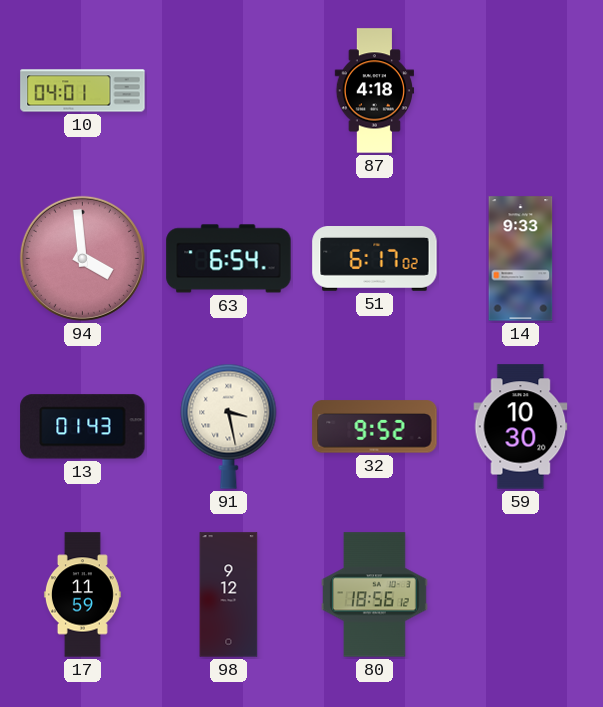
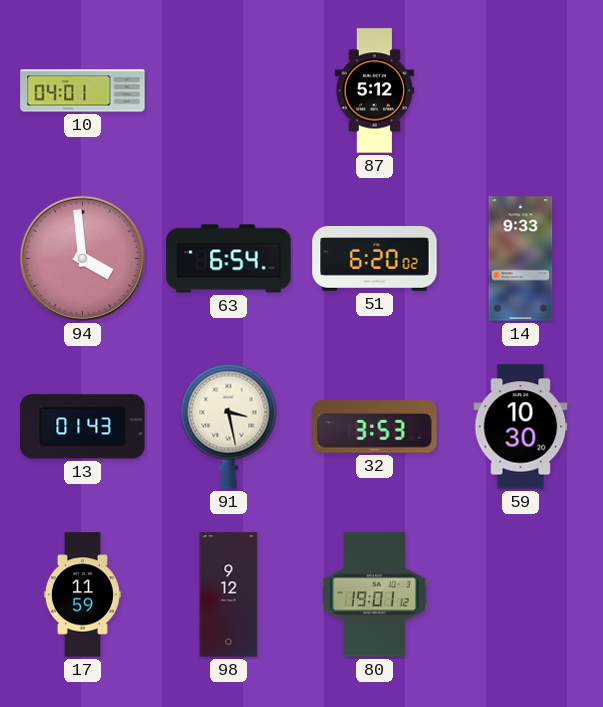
87: 4:18 -> 5:12
51: 6:17 -> 6:20
32: 9:52 -> 3:53
80: 18:56 -> 19:01
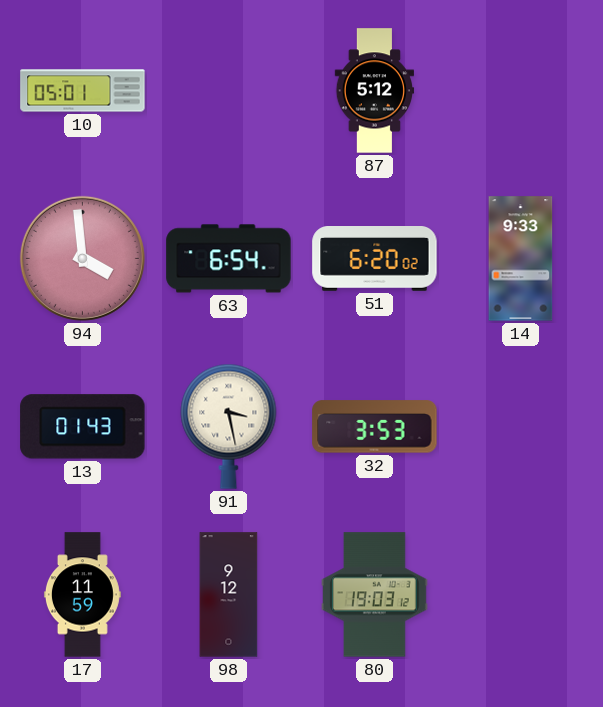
10: 04:01 -> 05:01
59: 10:30 -> none
80: 19:01 -> 19:03
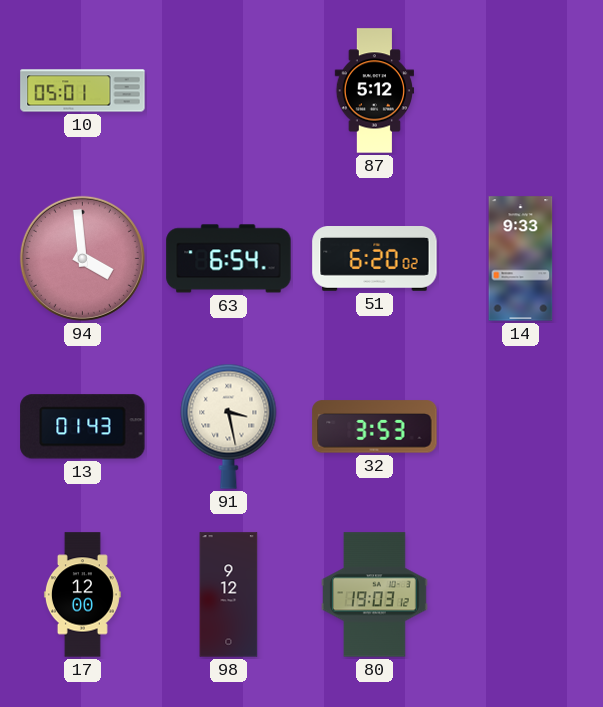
17: 11:59 -> 12:00
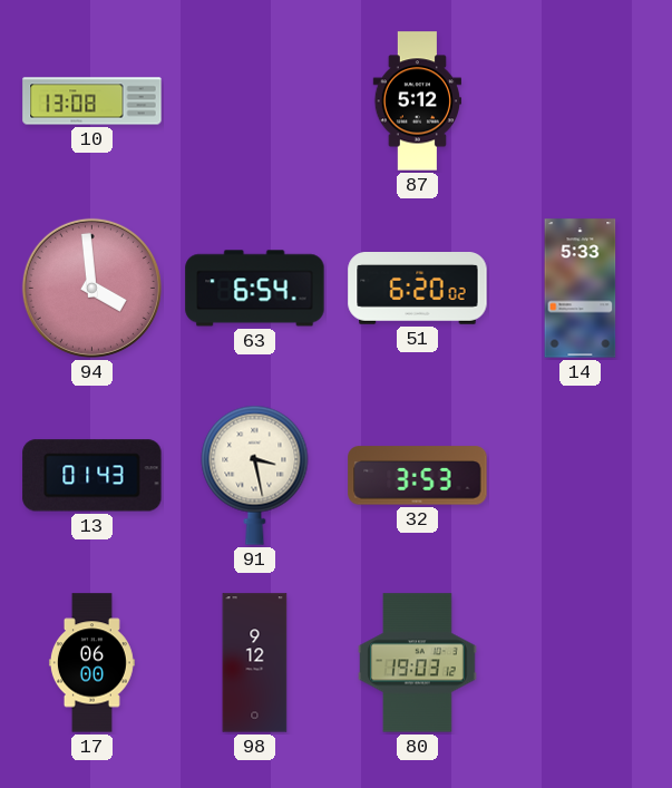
10: 05:01 -> 13:08
14: 9:33 -> 5:33
17: 12:00 -> 06:00
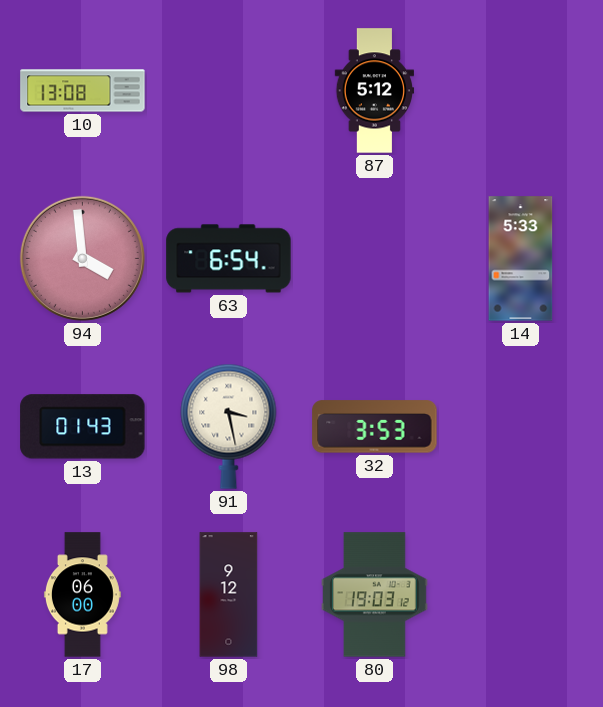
51: 6:20 -> none
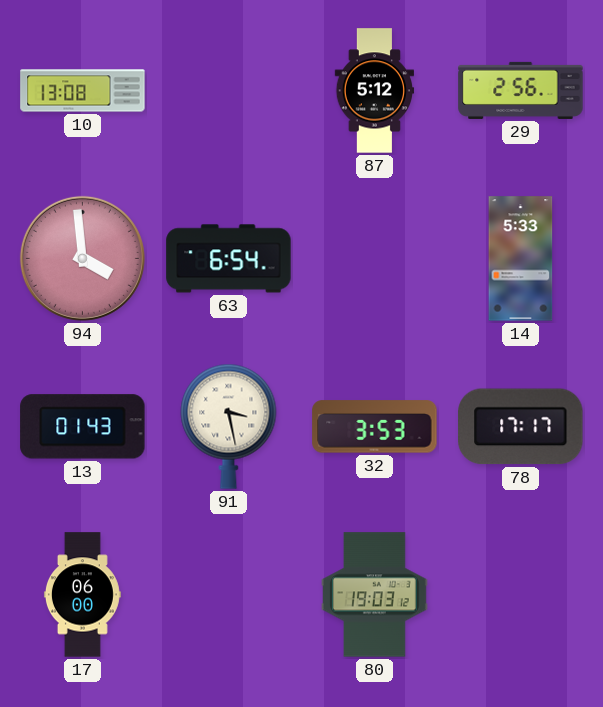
29: none -> 2:56
78: none -> 17:17
98: 9:12 -> none
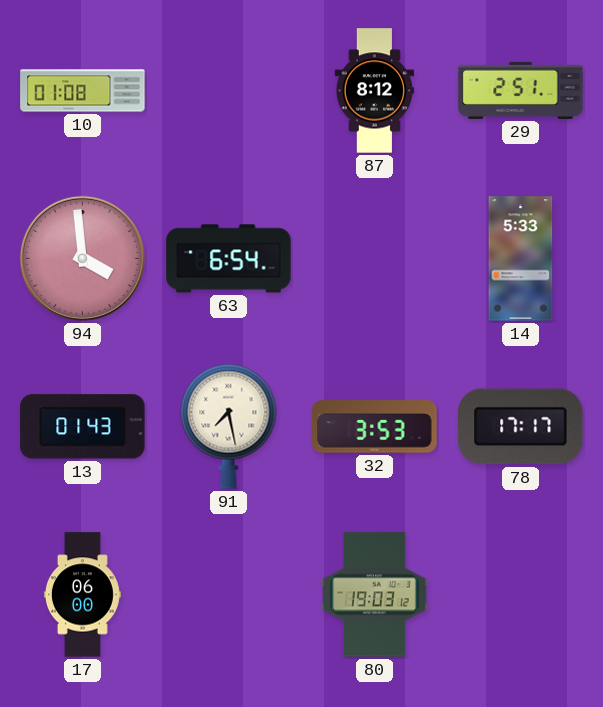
10: 13:08 -> 01:08
87: 5:12 -> 8:12
29: 2:56 -> 2:51
91: 3:28 -> 7:28
